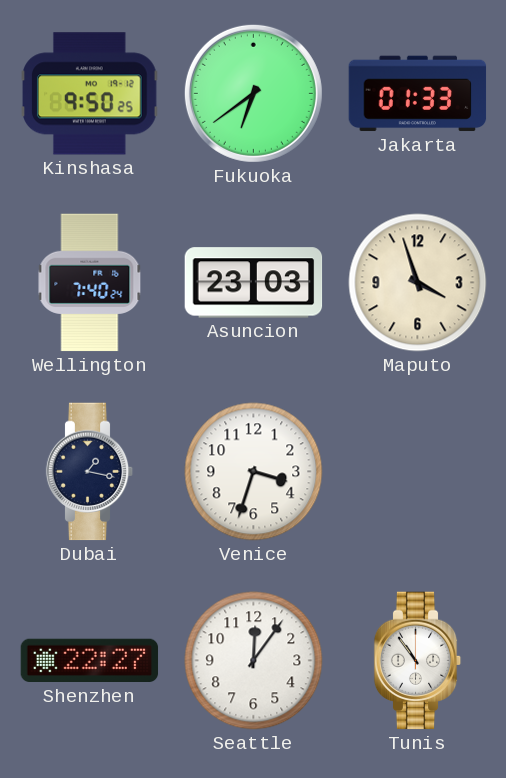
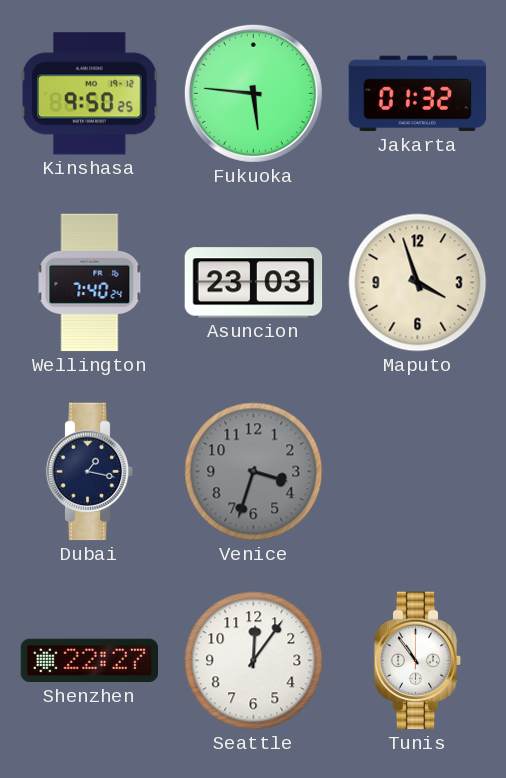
Fukuoka: 6:39 -> 5:46
Jakarta: 01:33 -> 01:32
Venice dial: white -> grey
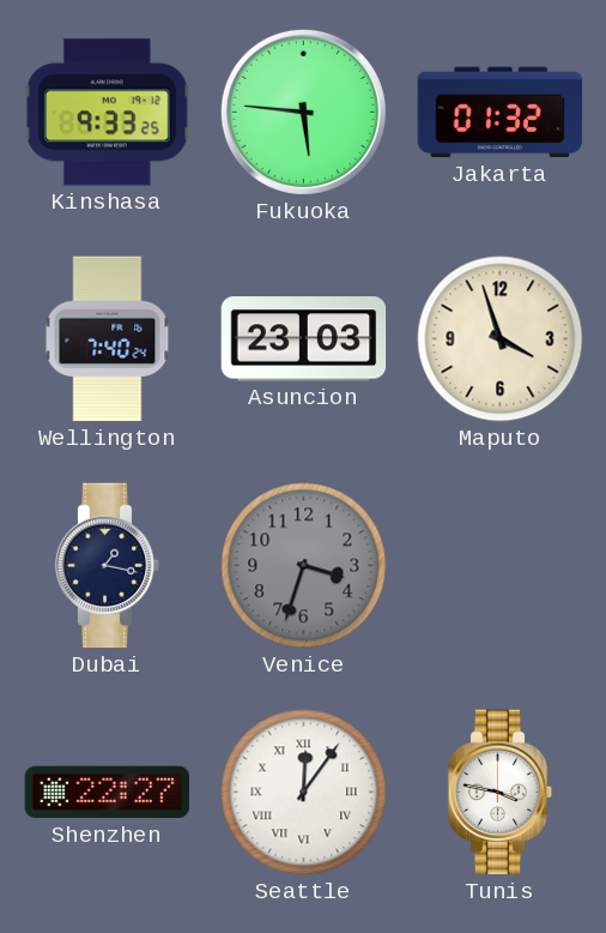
Kinshasa: 9:50 -> 9:33
Seattle numerals: Arabic -> Roman
Tunis: 10:54 -> 3:47
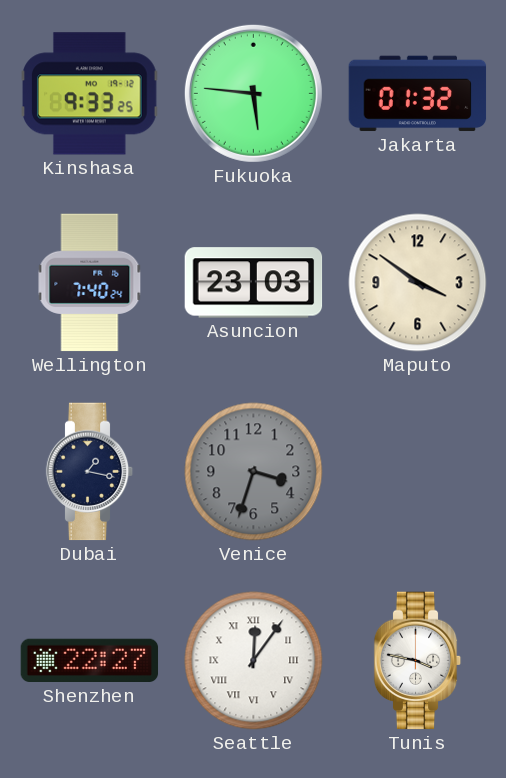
Maputo: 3:57 -> 3:51
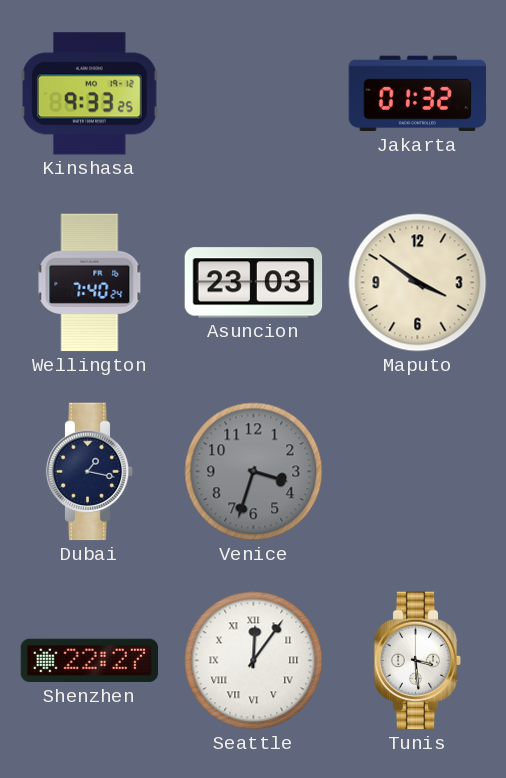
Fukuoka: 5:46 -> none
Tunis: 3:47 -> 3:29
